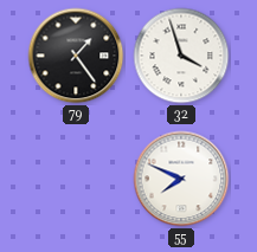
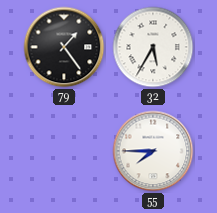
32: 3:57 -> 5:35
55: 7:49 -> 7:45
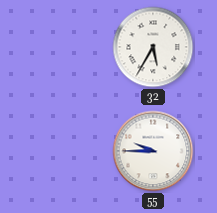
79: 1:24 -> none
55: 7:45 -> 9:45
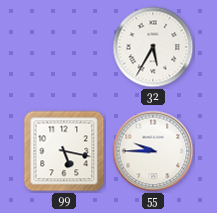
99: none -> 5:17
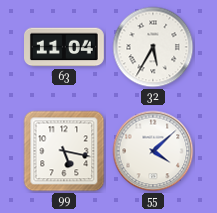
63: none -> 11:04
55: 9:45 -> 4:08
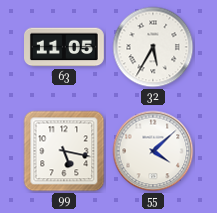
63: 11:04 -> 11:05
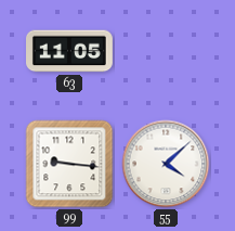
32: 5:35 -> none
99: 5:17 -> 9:16
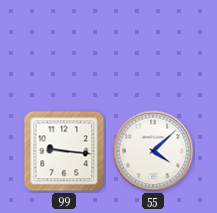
63: 11:05 -> none
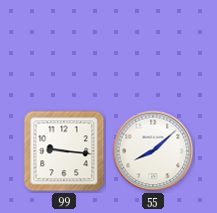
55: 4:08 -> 8:08
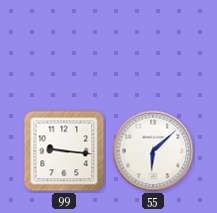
55: 8:08 -> 6:08
